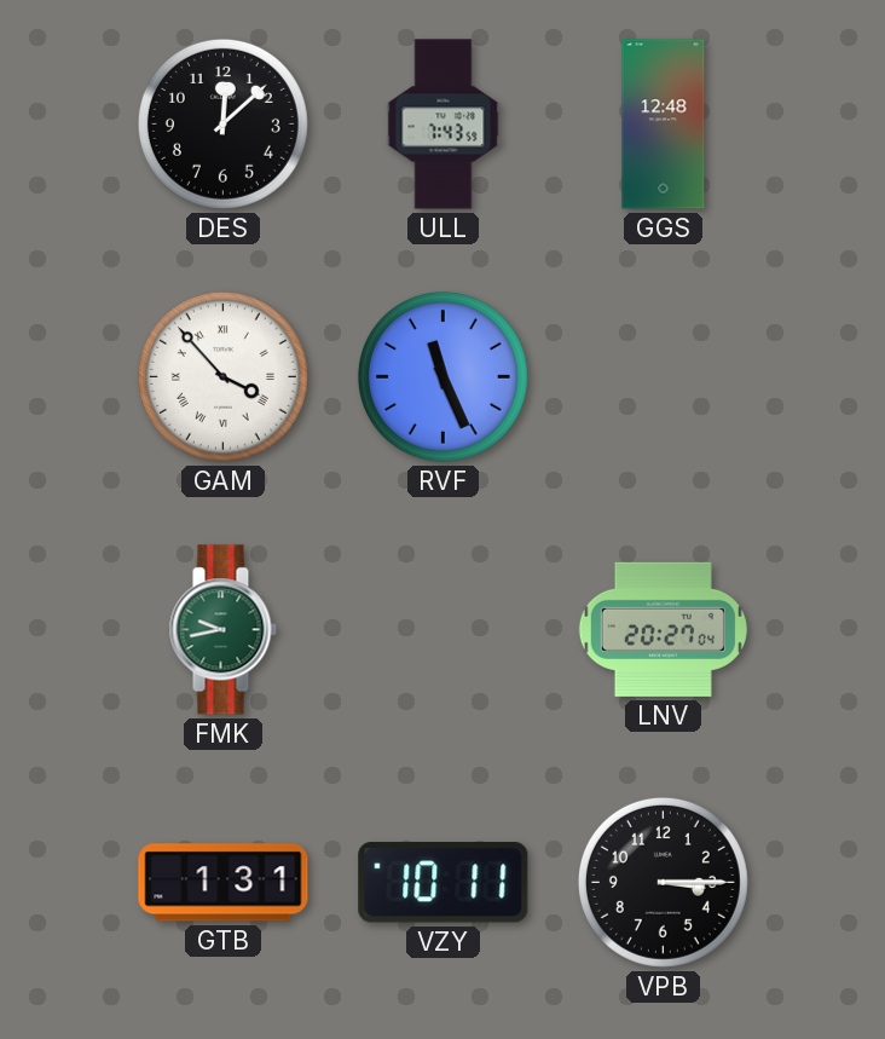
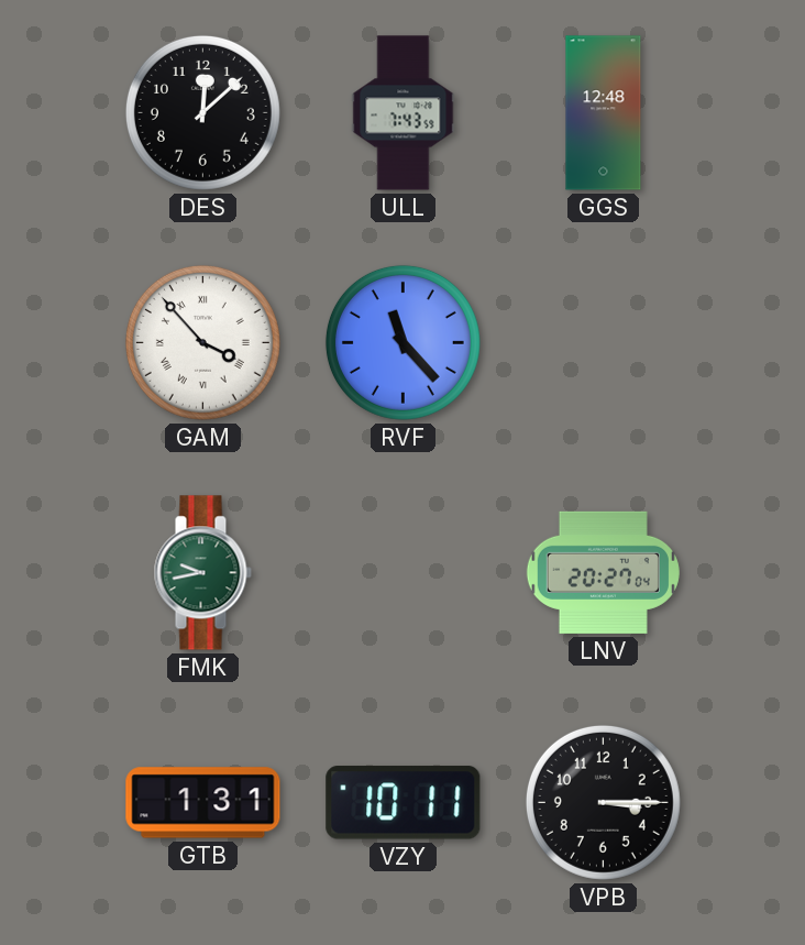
RVF: 11:26 -> 11:23
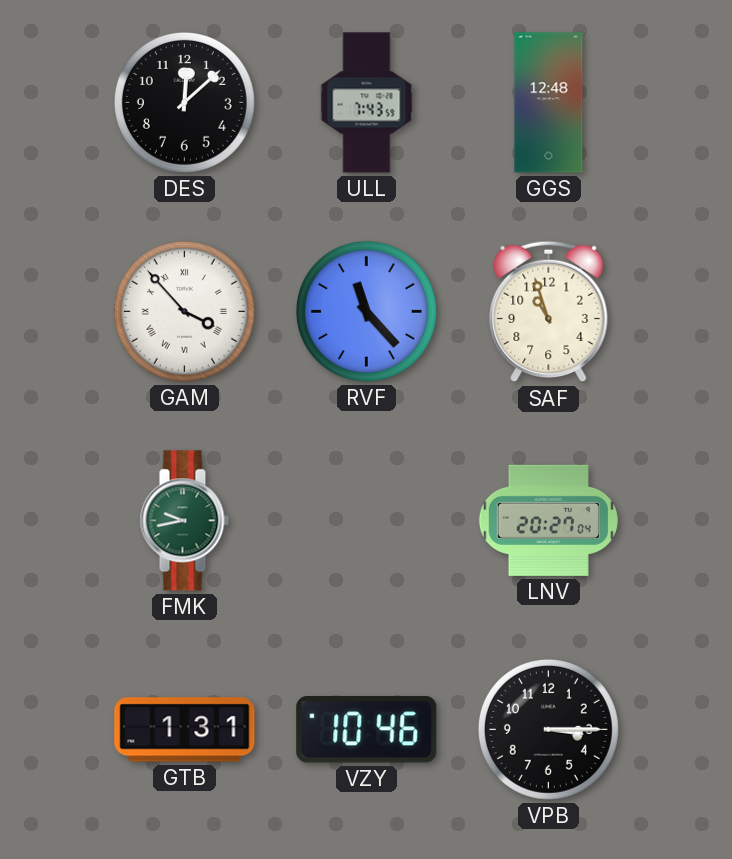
SAF: none -> 10:57
VZY: 10:11 -> 10:46
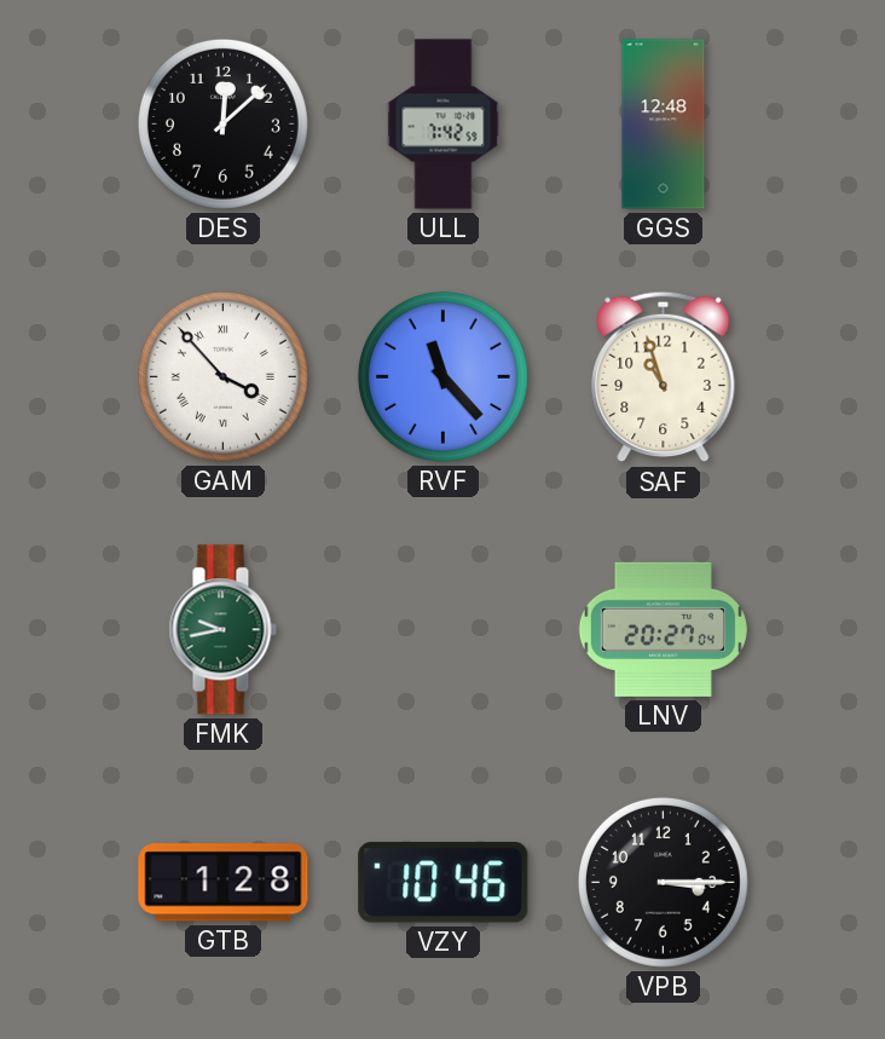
ULL: 7:43 -> 7:42
GTB: 1:31 -> 1:28
